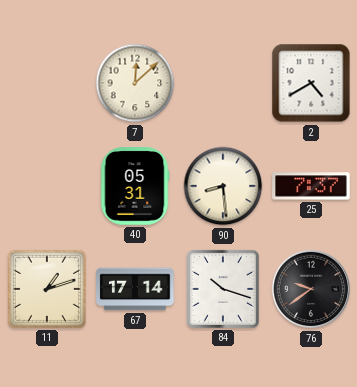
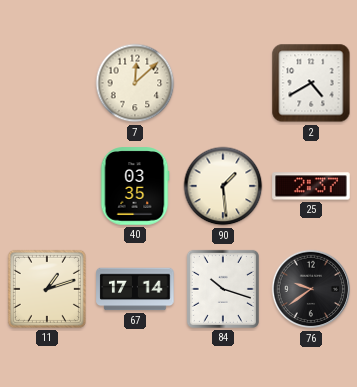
40: 05:31 -> 03:35
90: 8:29 -> 1:29
25: 7:37 -> 2:37
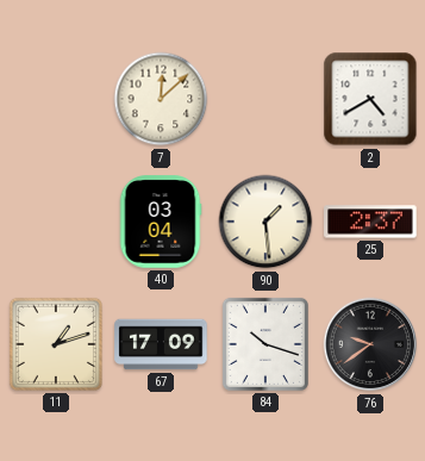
40: 03:35 -> 03:04
67: 17:14 -> 17:09
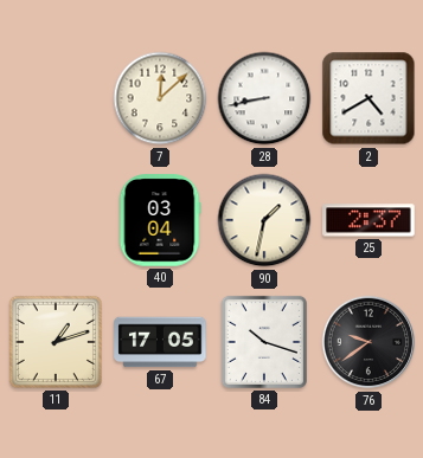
28: none -> 8:43
90: 1:29 -> 1:32
67: 17:09 -> 17:05
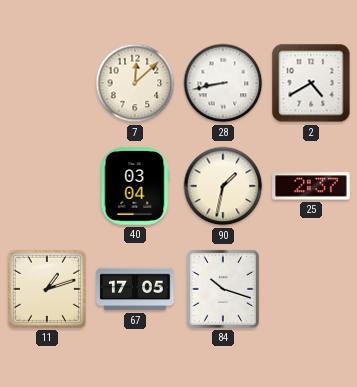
76: 9:39 -> none
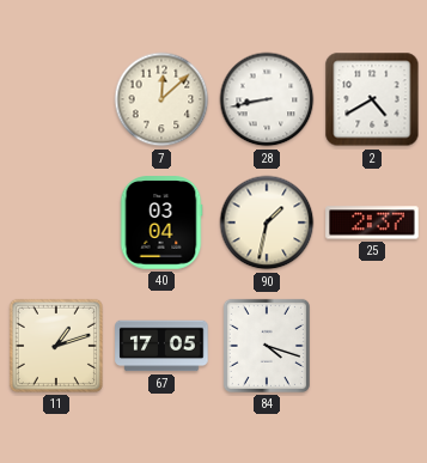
84: 10:18 -> 4:18
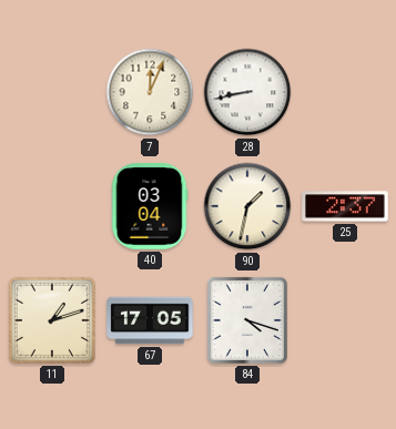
7: 12:08 -> 12:04
2: 4:40 -> none
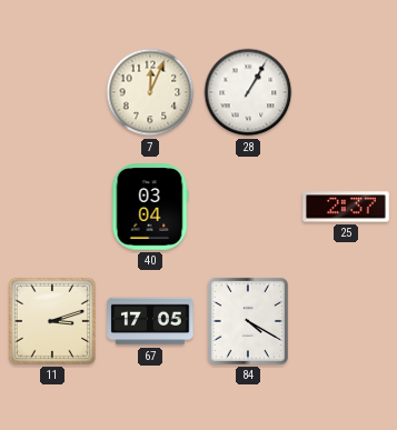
28: 8:43 -> 1:05
90: 1:32 -> none
11: 1:12 -> 3:12
84: 4:18 -> 4:20
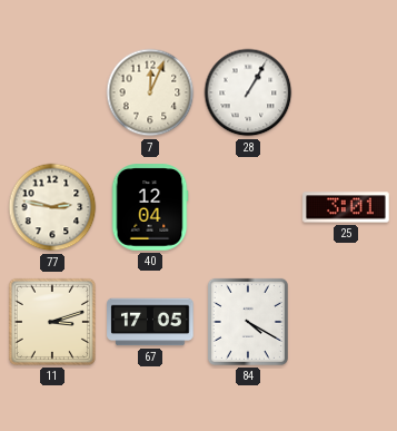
77: none -> 2:47
40: 03:04 -> 12:04
25: 2:37 -> 3:01
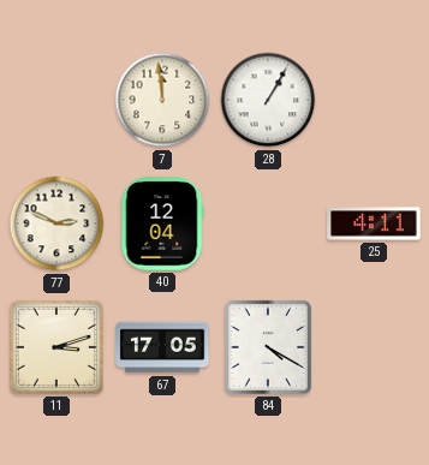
7: 12:04 -> 11:59
77: 2:47 -> 2:49
25: 3:01 -> 4:11
